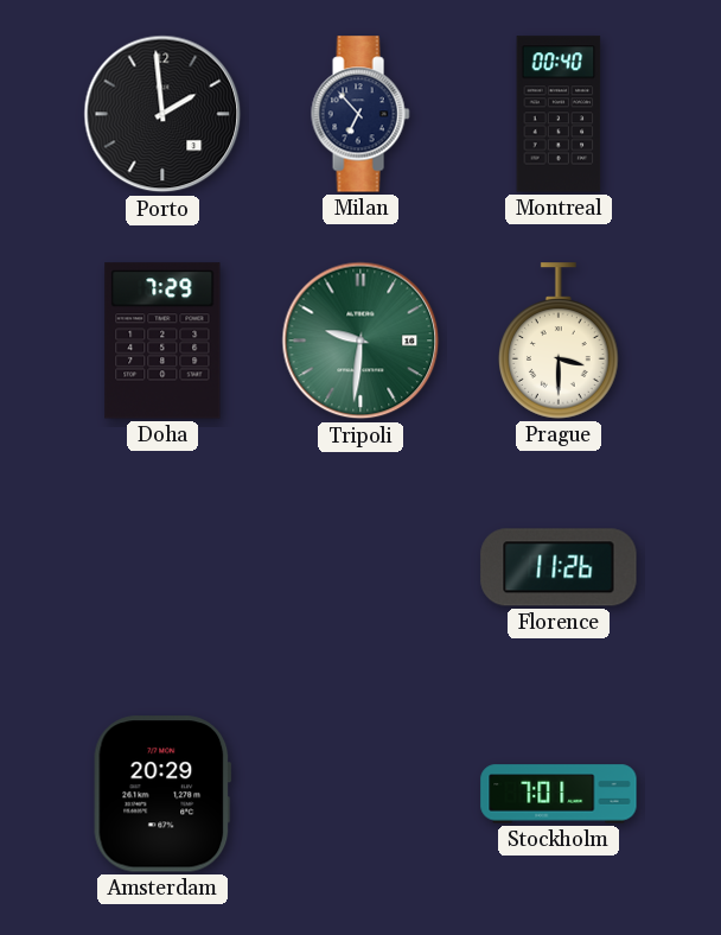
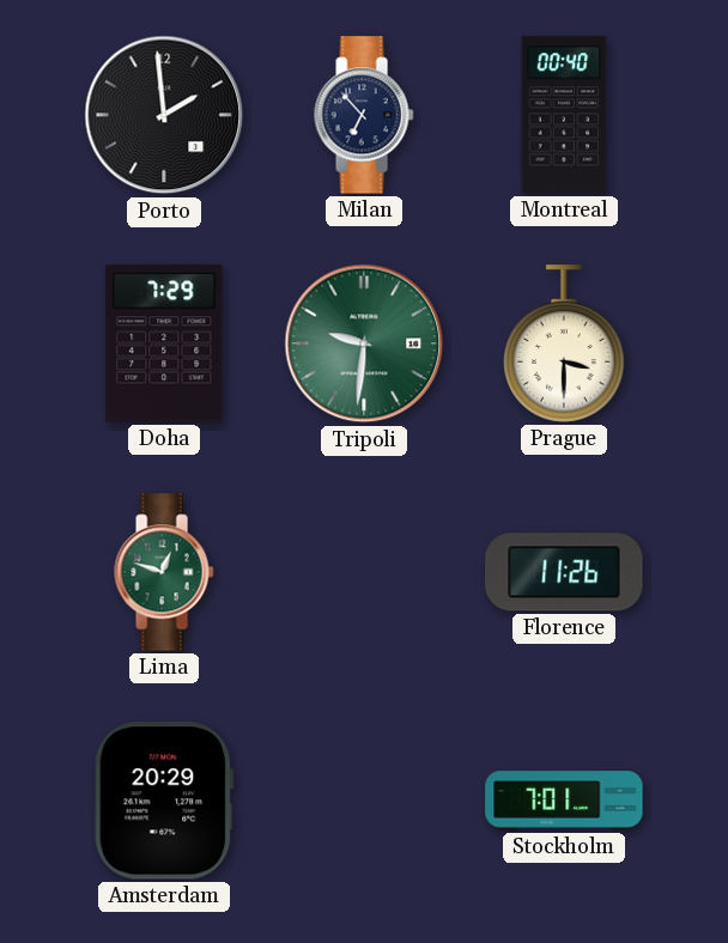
Lima: none -> 12:48
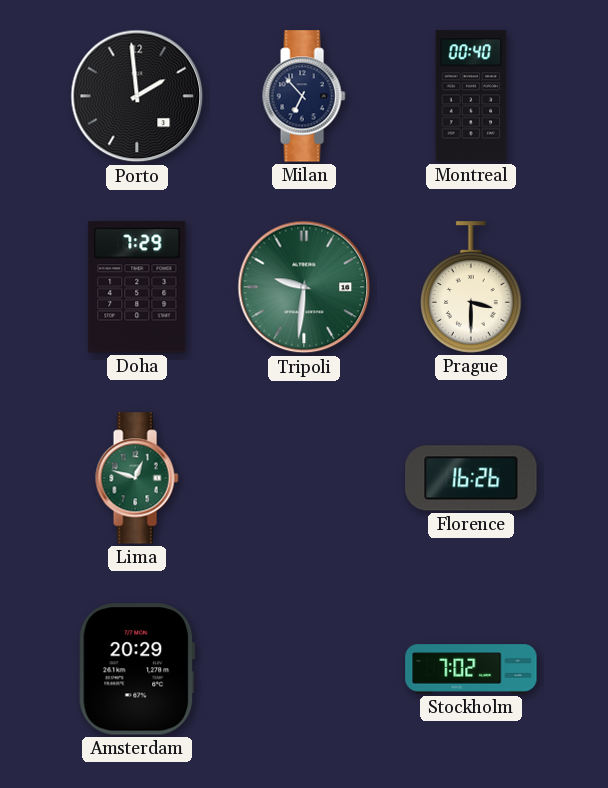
Florence: 11:26 -> 16:26
Stockholm: 7:01 -> 7:02
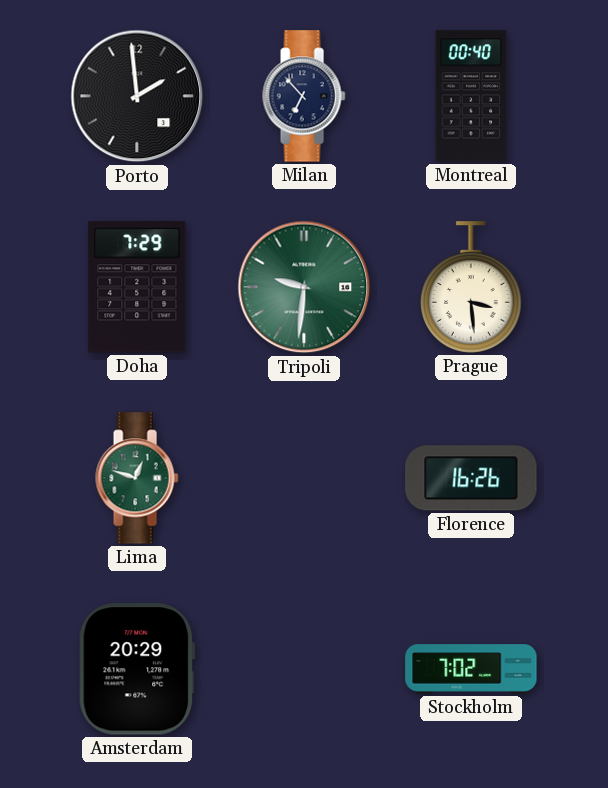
Prague: 3:30 -> 3:29
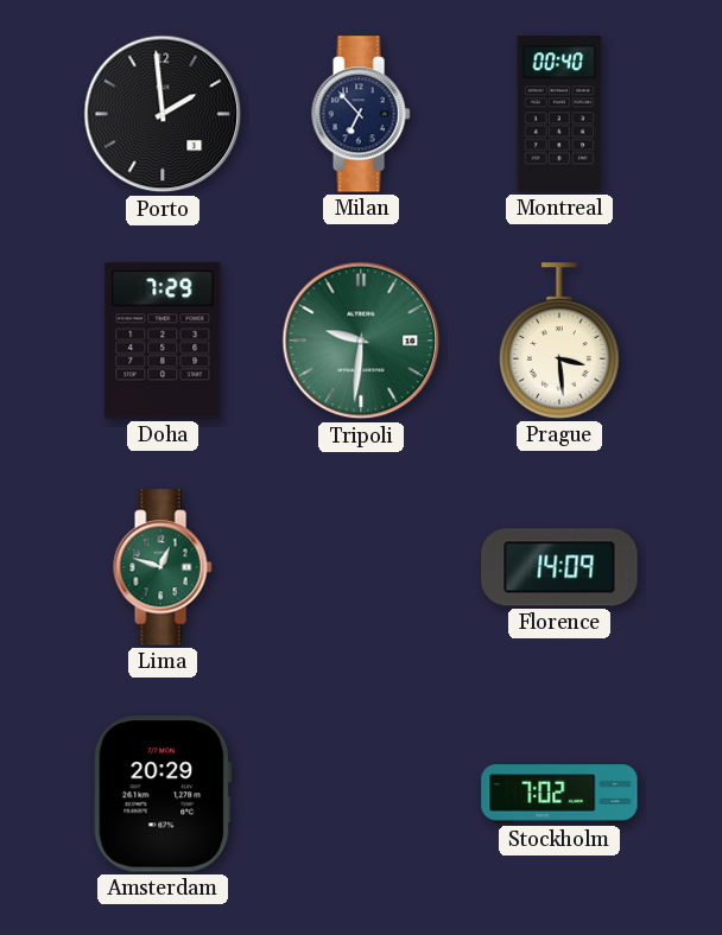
Florence: 16:26 -> 14:09
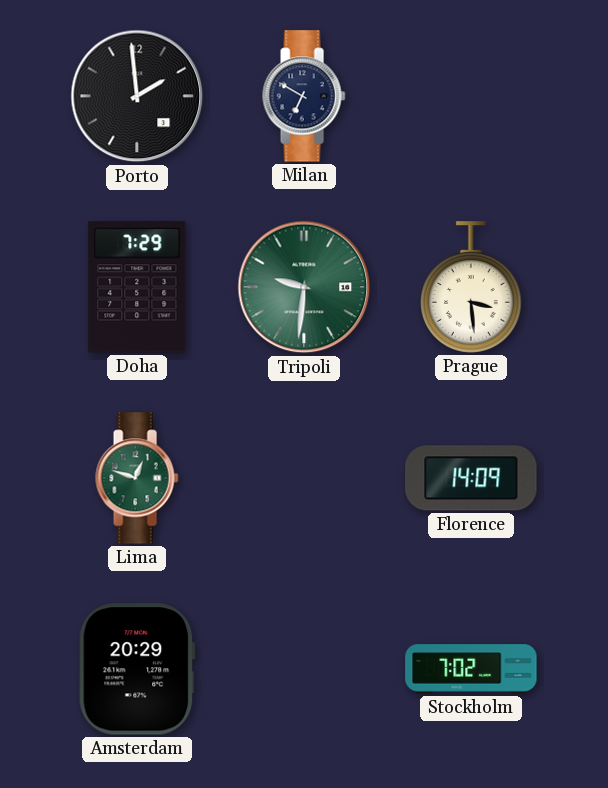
Milan: 6:53 -> 6:50
Montreal: 00:40 -> none
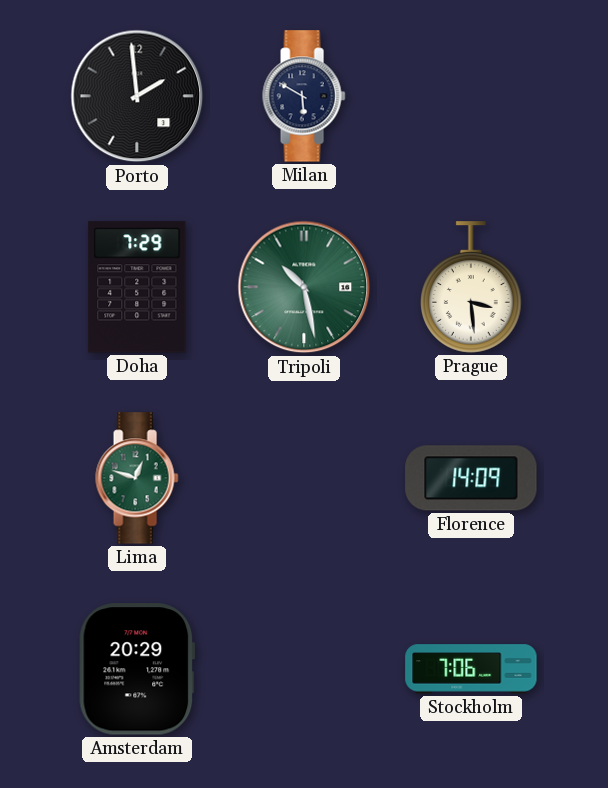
Milan: 6:50 -> 5:50
Tripoli: 9:31 -> 10:28
Stockholm: 7:02 -> 7:06
